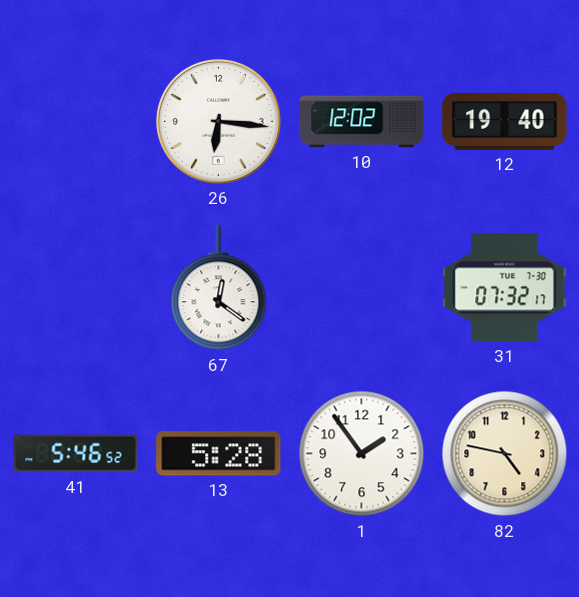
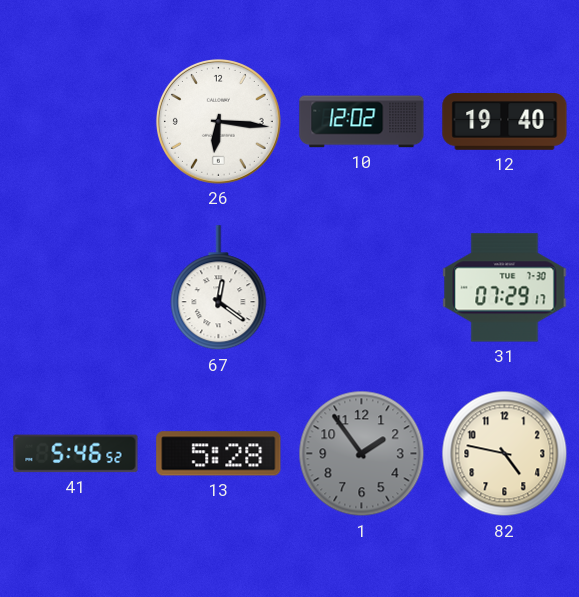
31: 07:32 -> 07:29
1 dial: white -> grey
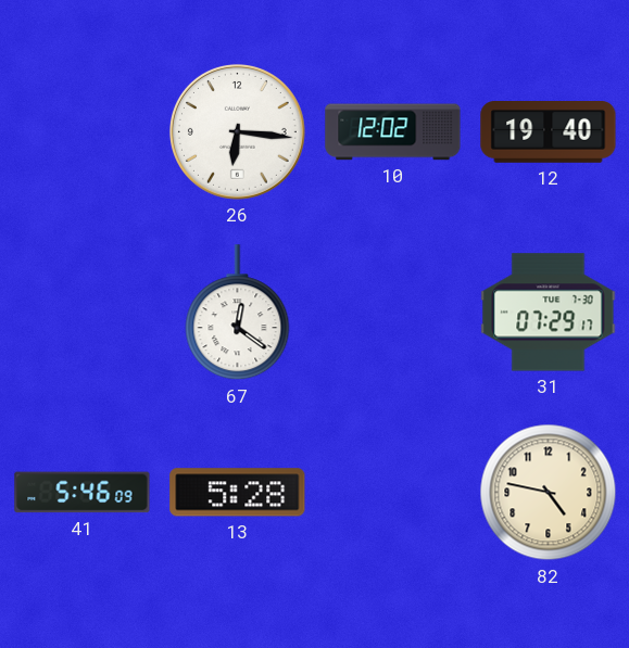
41: 5:46:52 -> 5:46:09
1: 1:54 -> none
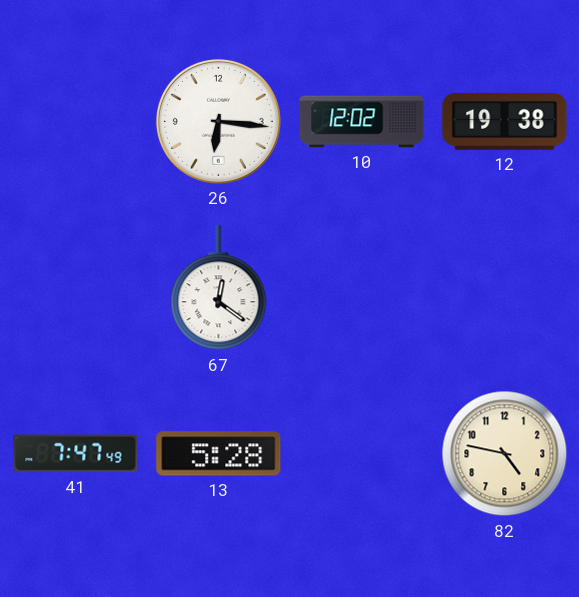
12: 19:40 -> 19:38
31: 07:29 -> none
41: 5:46 -> 7:47
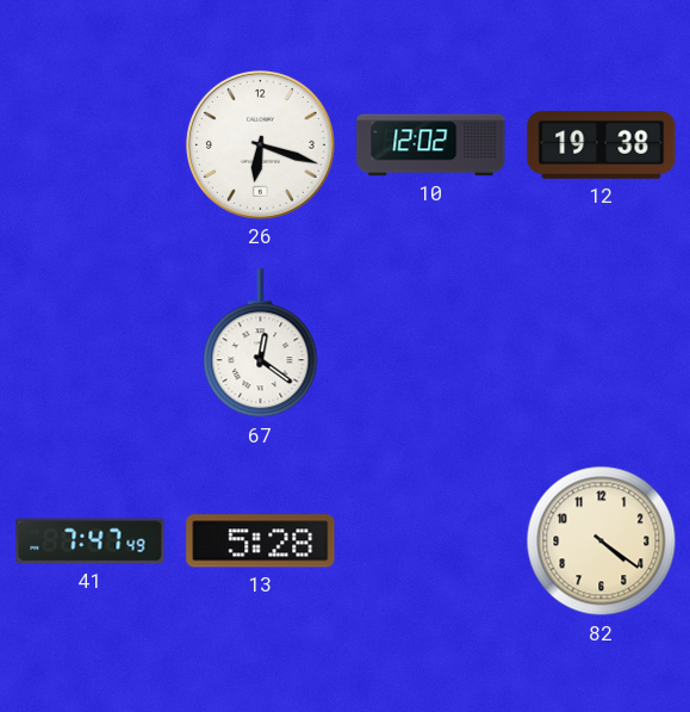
26: 6:16 -> 6:18
82: 4:47 -> 4:21
